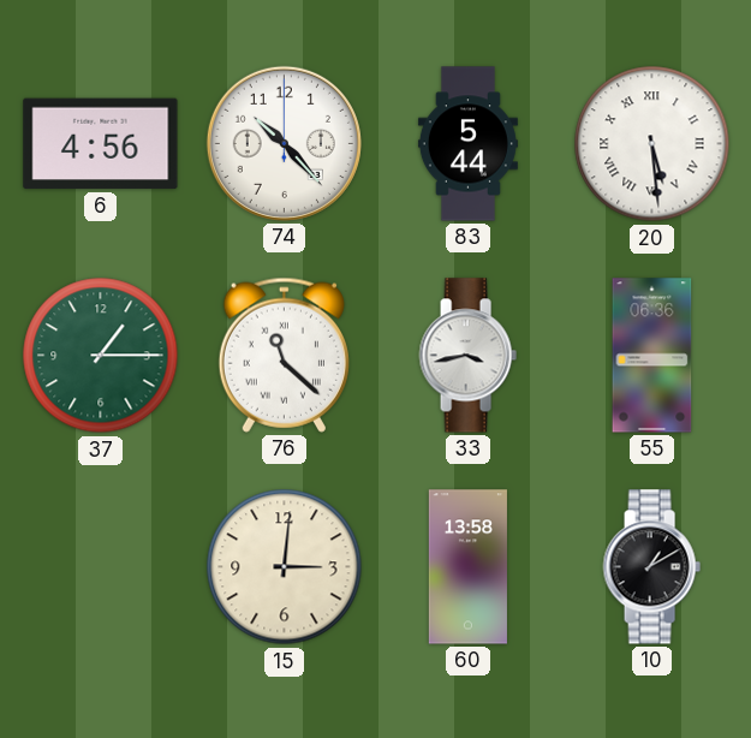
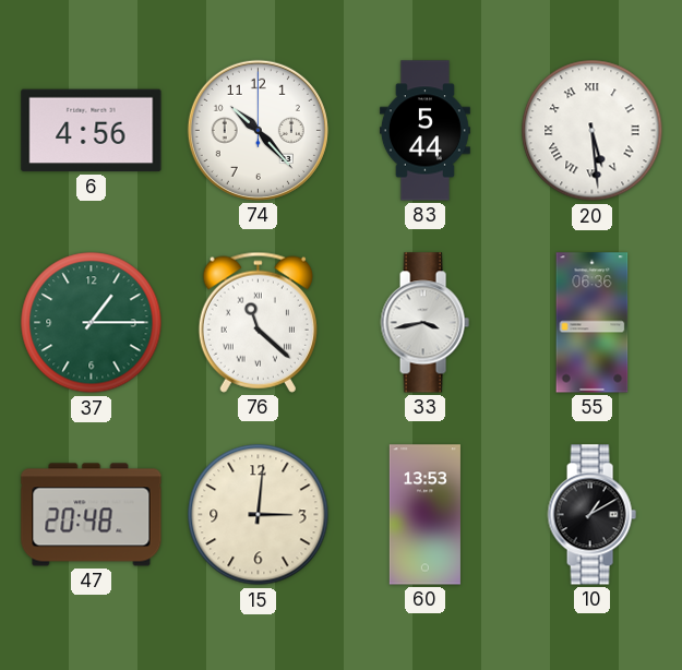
47: none -> 20:48
60: 13:58 -> 13:53
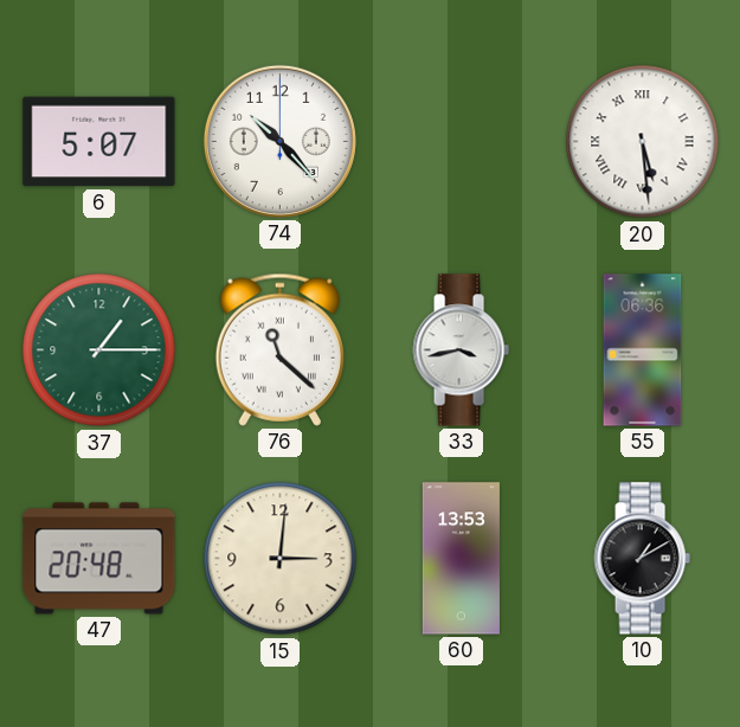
6: 4:56 -> 5:07
83: 5:44 -> none
